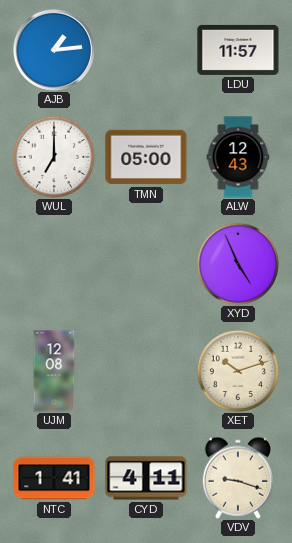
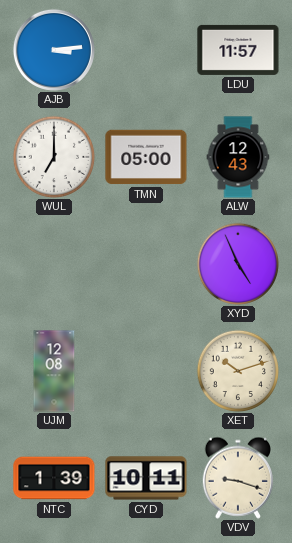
AJB: 1:14 -> 3:14
NTC: 1:41 -> 1:39
CYD: 4:11 -> 10:11
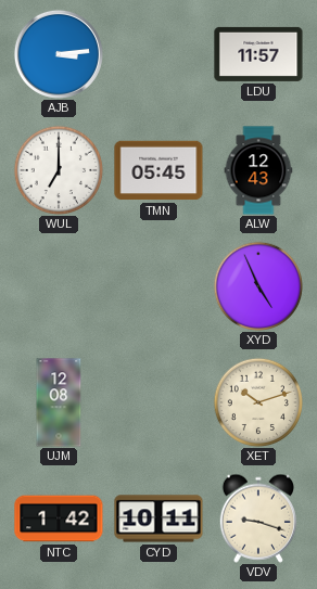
TMN: 05:00 -> 05:45
NTC: 1:39 -> 1:42
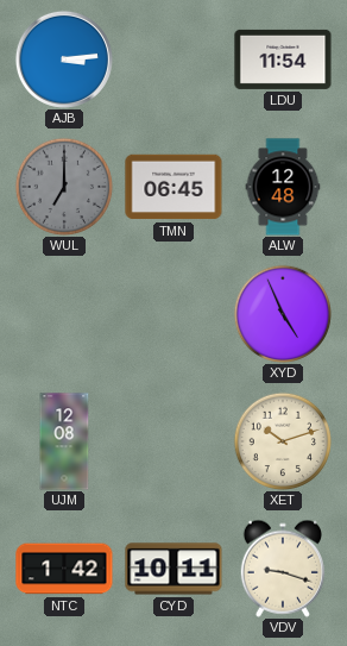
LDU: 11:57 -> 11:54
WUL dial: white -> grey
TMN: 05:45 -> 06:45
ALW: 12:43 -> 12:48
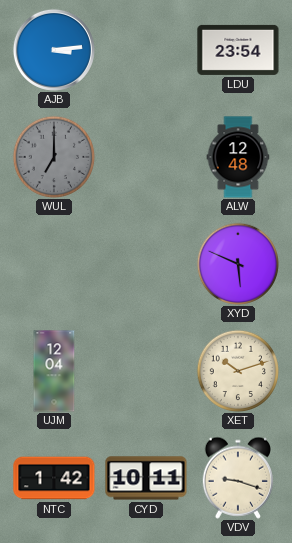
LDU: 11:54 -> 23:54
TMN: 06:45 -> none
XYD: 4:56 -> 5:49
UJM: 12:08 -> 12:04
